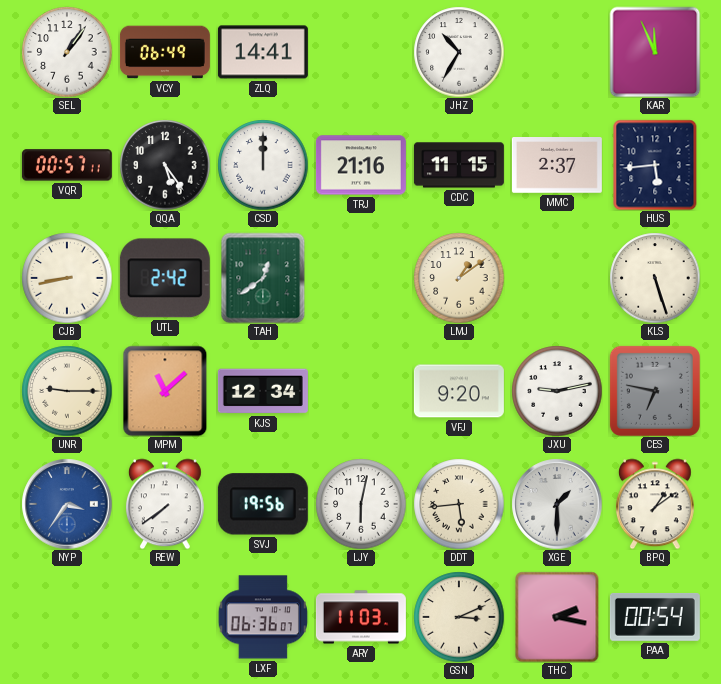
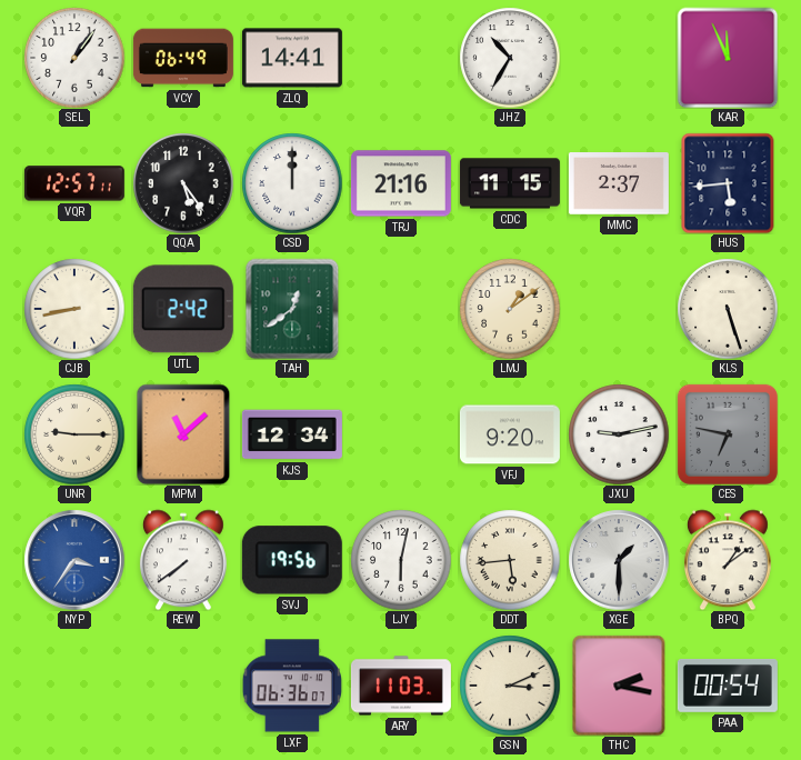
VQR: 00:57 -> 12:57
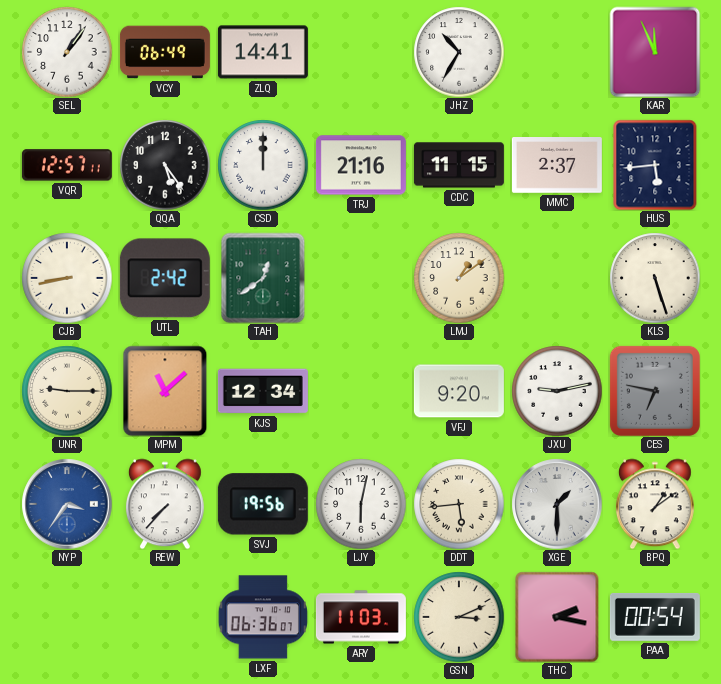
REW: 7:39 -> 7:37
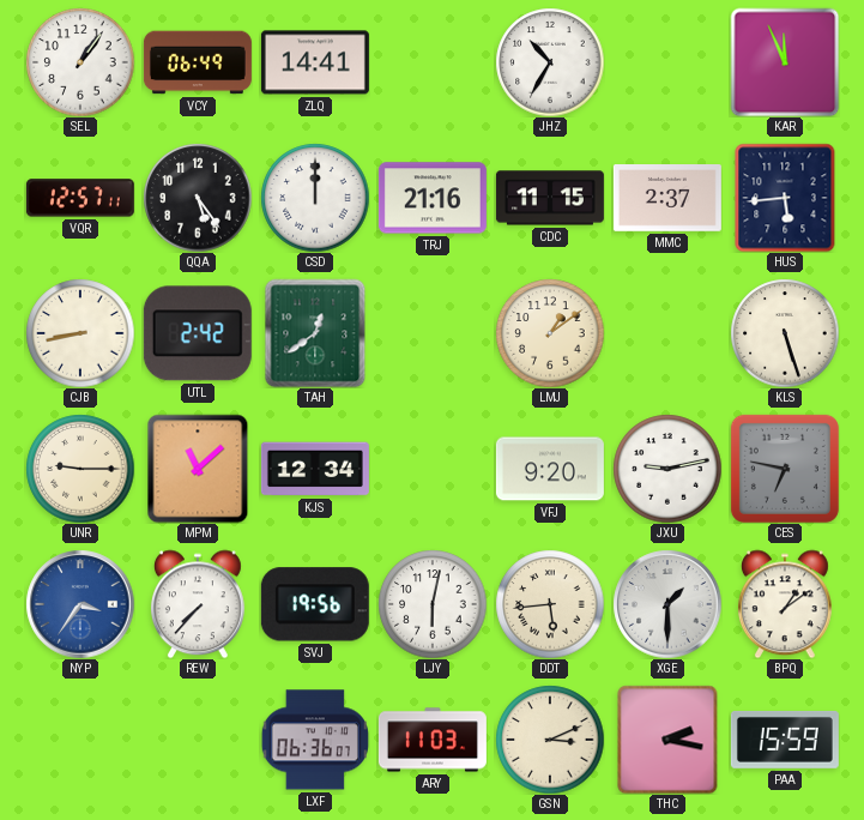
PAA: 00:54 -> 15:59
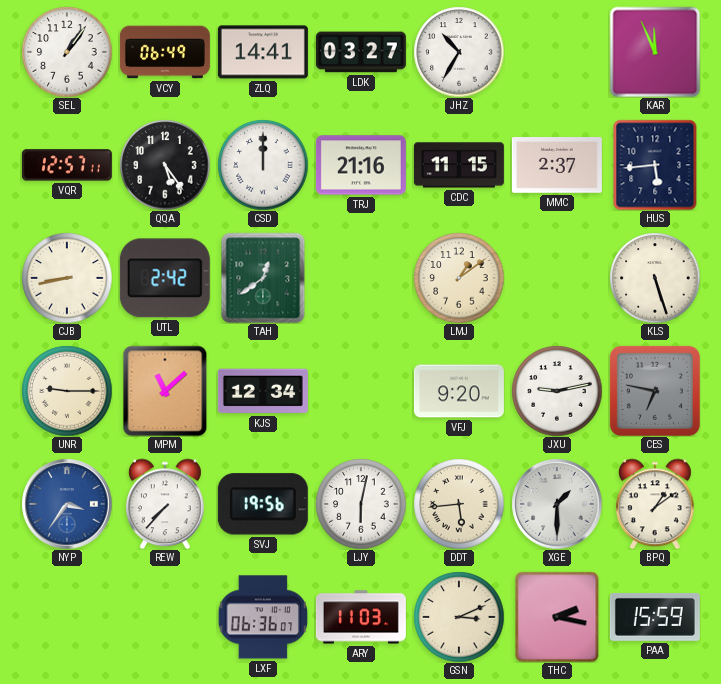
LDK: none -> 03:27
